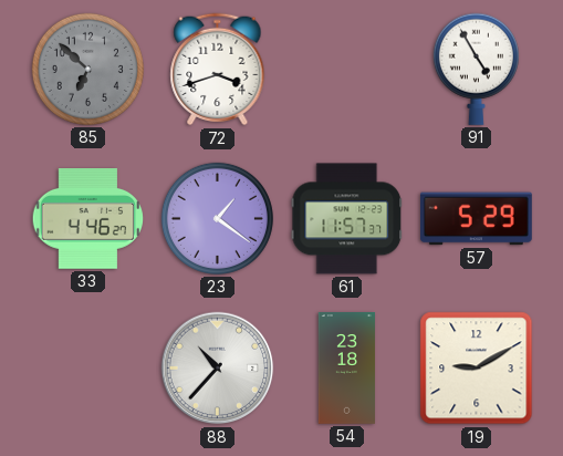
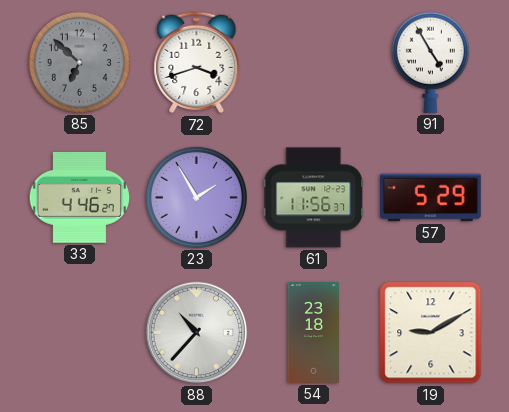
23: 1:21 -> 1:55
61: 11:57 -> 11:56
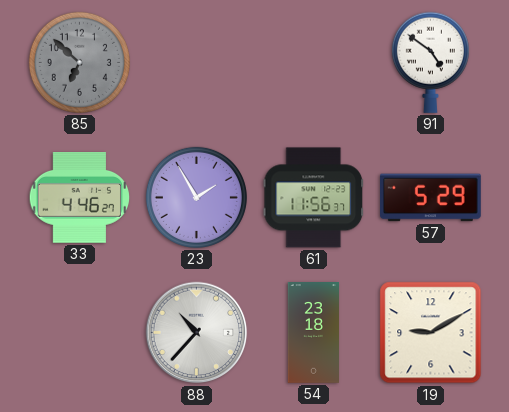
72: 3:42 -> none
91: 4:55 -> 4:51
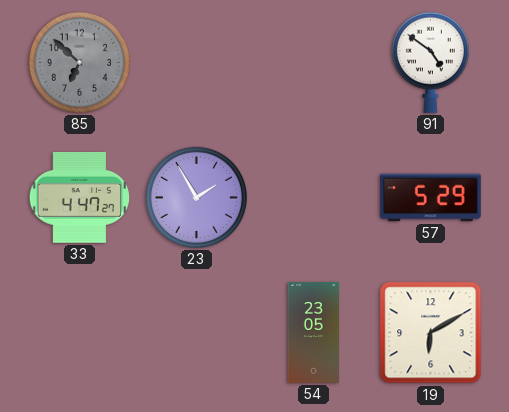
33: 4:46 -> 4:47
61: 11:56 -> none
88: 10:37 -> none
54: 23:18 -> 23:05
19: 9:10 -> 6:10
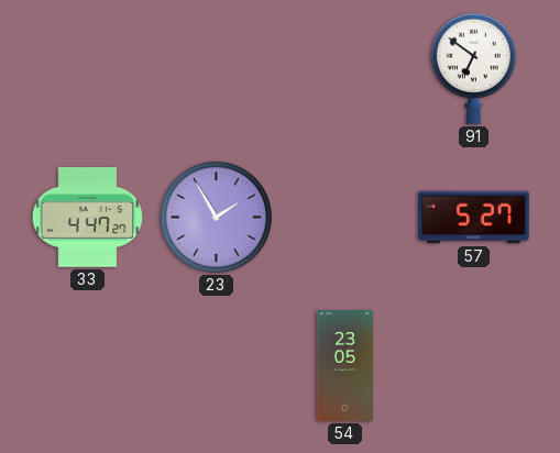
85: 6:52 -> none
91: 4:51 -> 6:51
57: 5:29 -> 5:27
19: 6:10 -> none
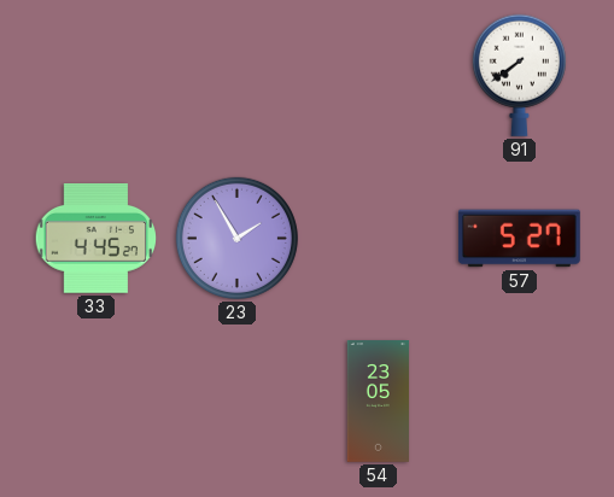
91: 6:51 -> 7:39
33: 4:47 -> 4:45
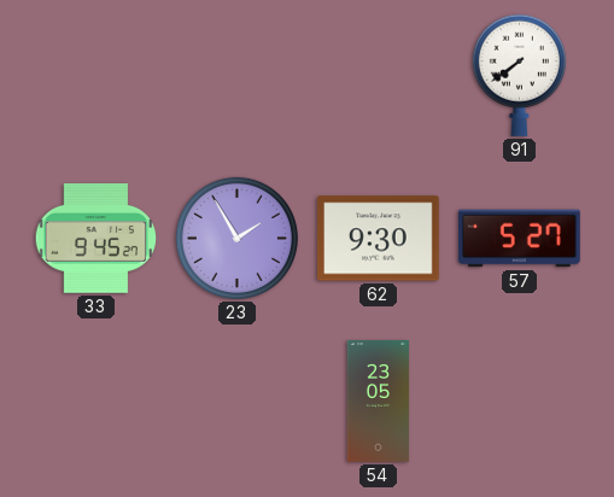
33: 4:45 -> 9:45
62: none -> 9:30
